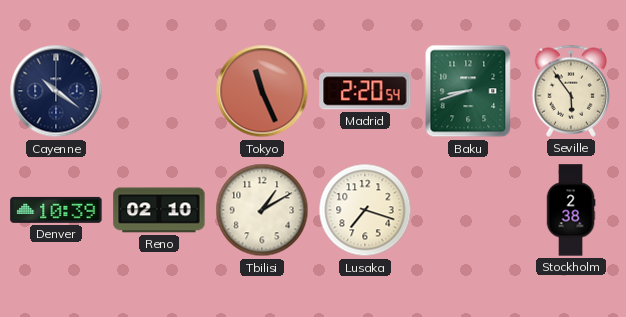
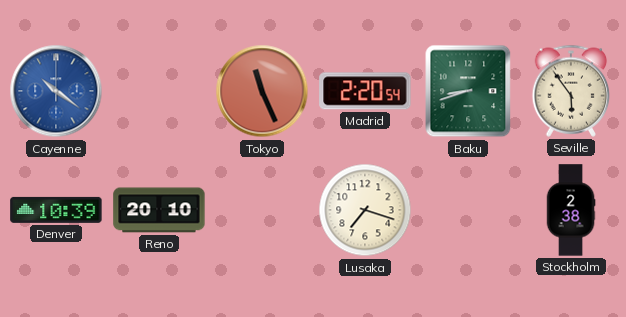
Cayenne dial: navy -> blue
Reno: 02:10 -> 20:10
Tbilisi: 1:10 -> none
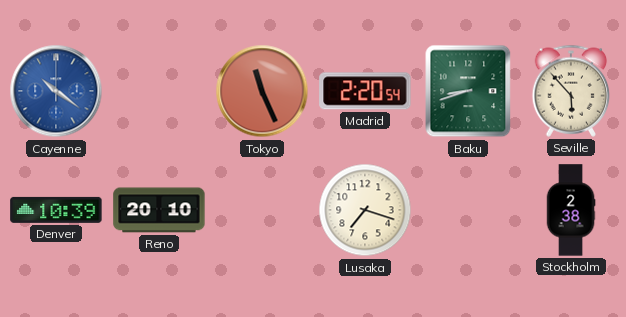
Seville: 5:54 -> 5:53
